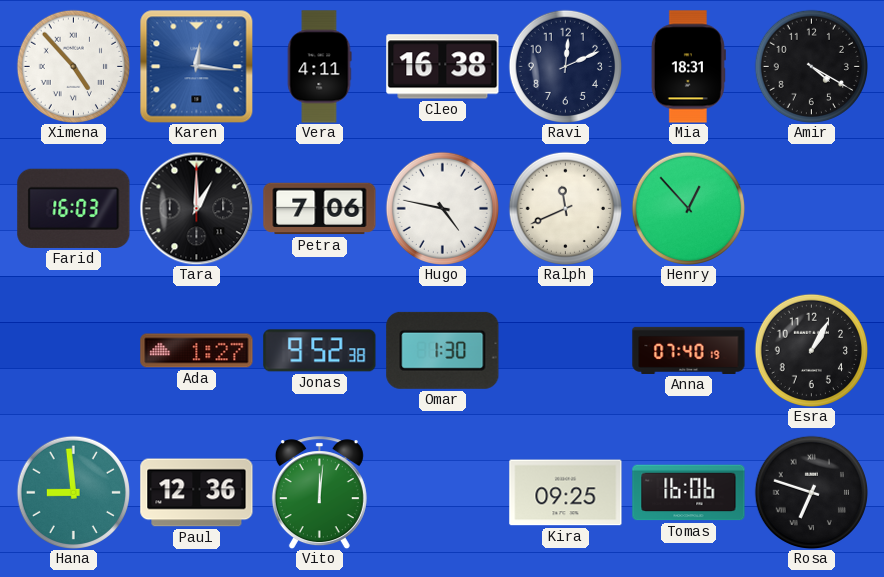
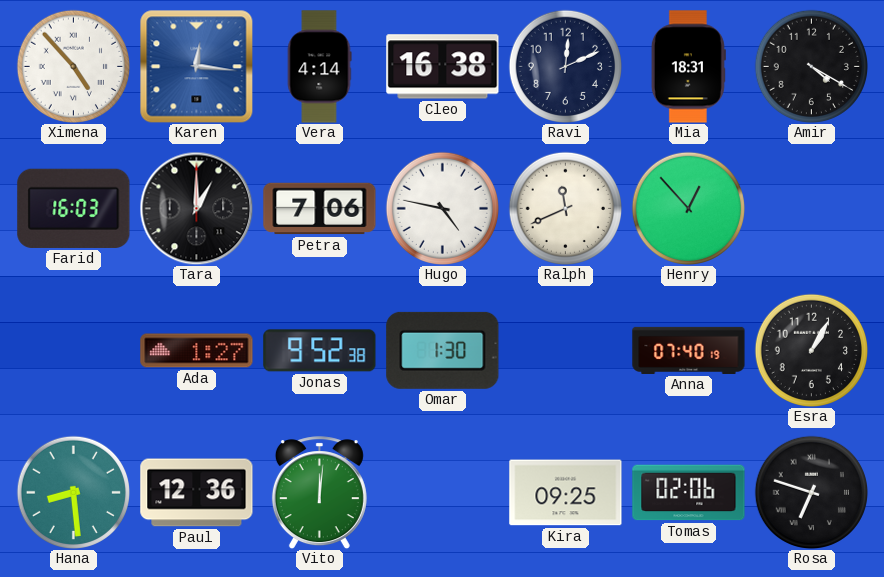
Vera: 4:11 -> 4:14
Hana: 8:59 -> 8:29
Tomas: 16:06 -> 02:06
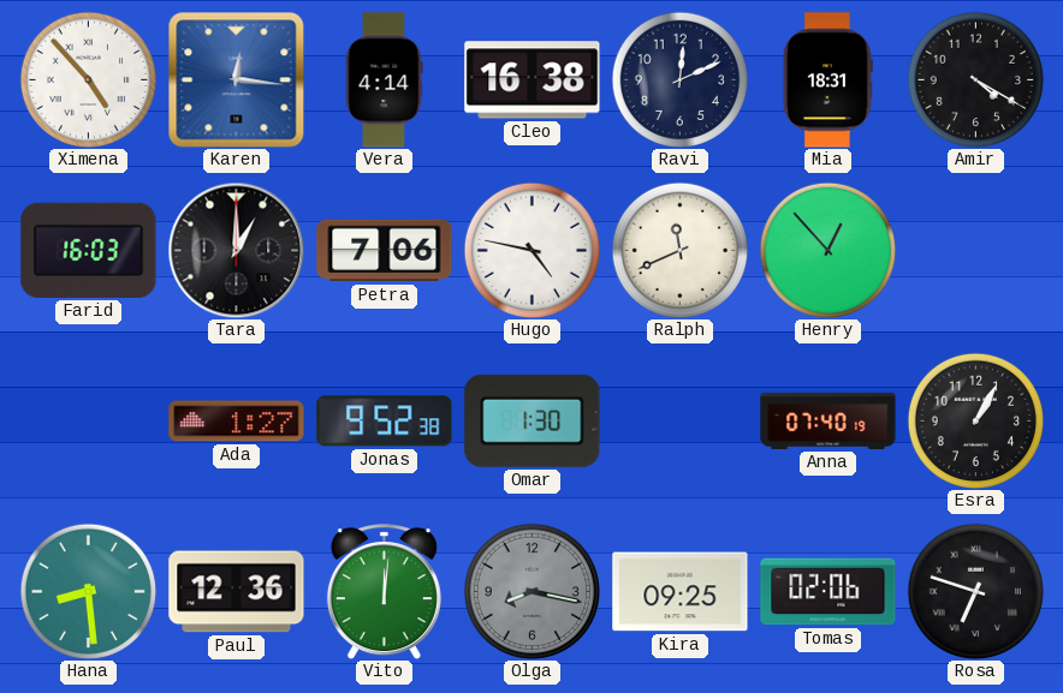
Olga: none -> 8:17
